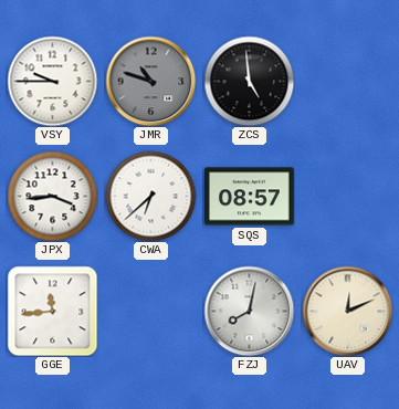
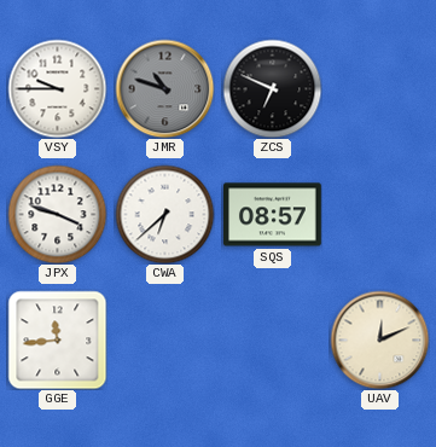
ZCS: 4:59 -> 6:49
JPX: 3:44 -> 3:48
FZJ: 8:02 -> none
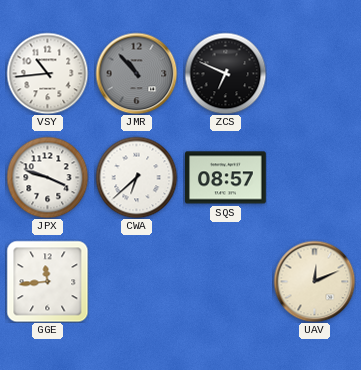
VSY: 9:45 -> 10:44
JMR: 10:48 -> 10:53
